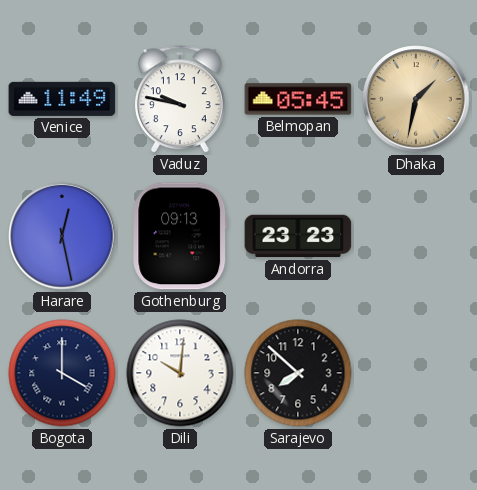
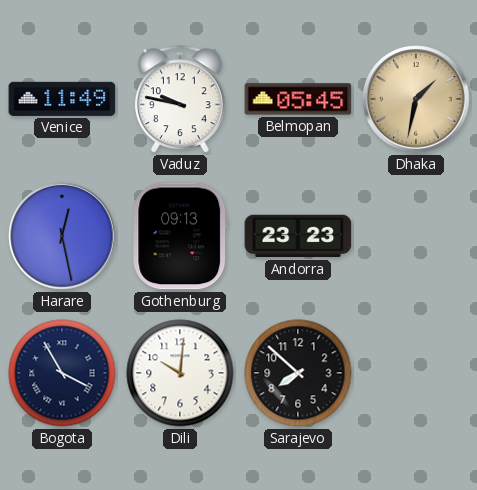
Bogota: 4:00 -> 3:55
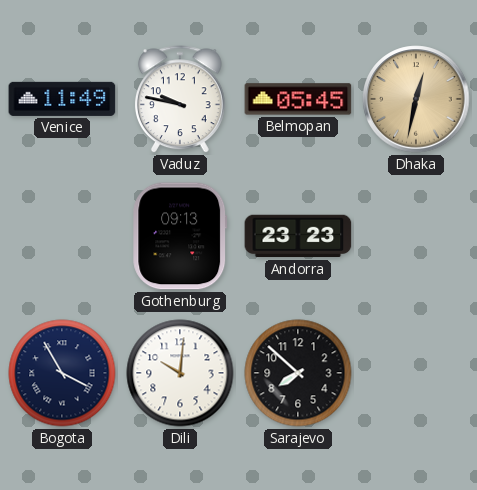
Dhaka: 1:32 -> 12:32
Harare: 12:28 -> none
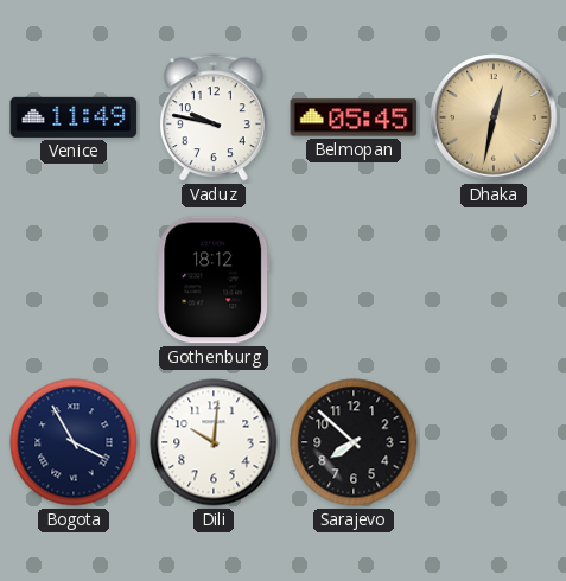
Gothenburg: 09:13 -> 18:12
Andorra: 23:23 -> none
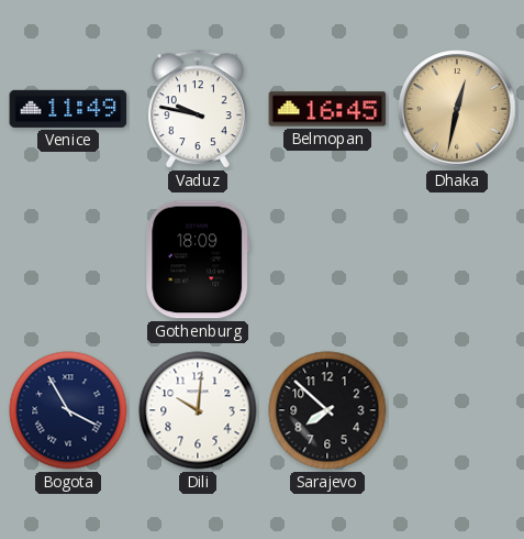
Belmopan: 05:45 -> 16:45
Gothenburg: 18:12 -> 18:09
